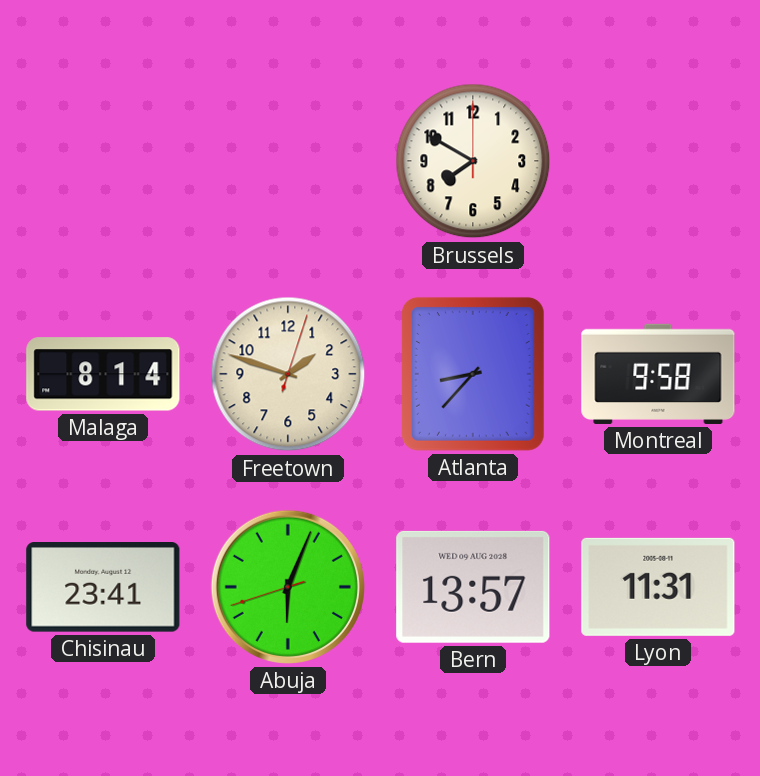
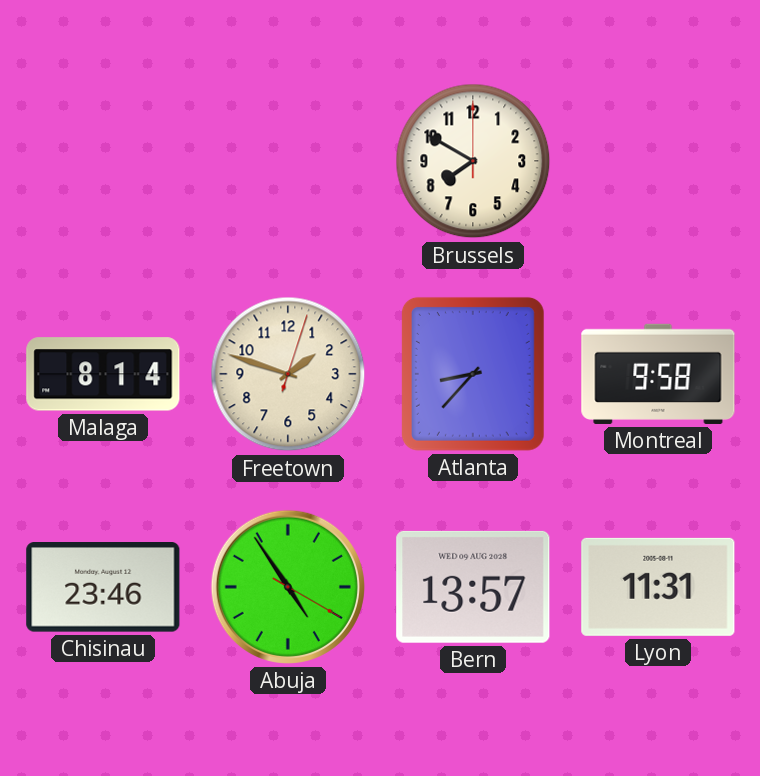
Chisinau: 23:41 -> 23:46
Abuja: 6:03 -> 4:54
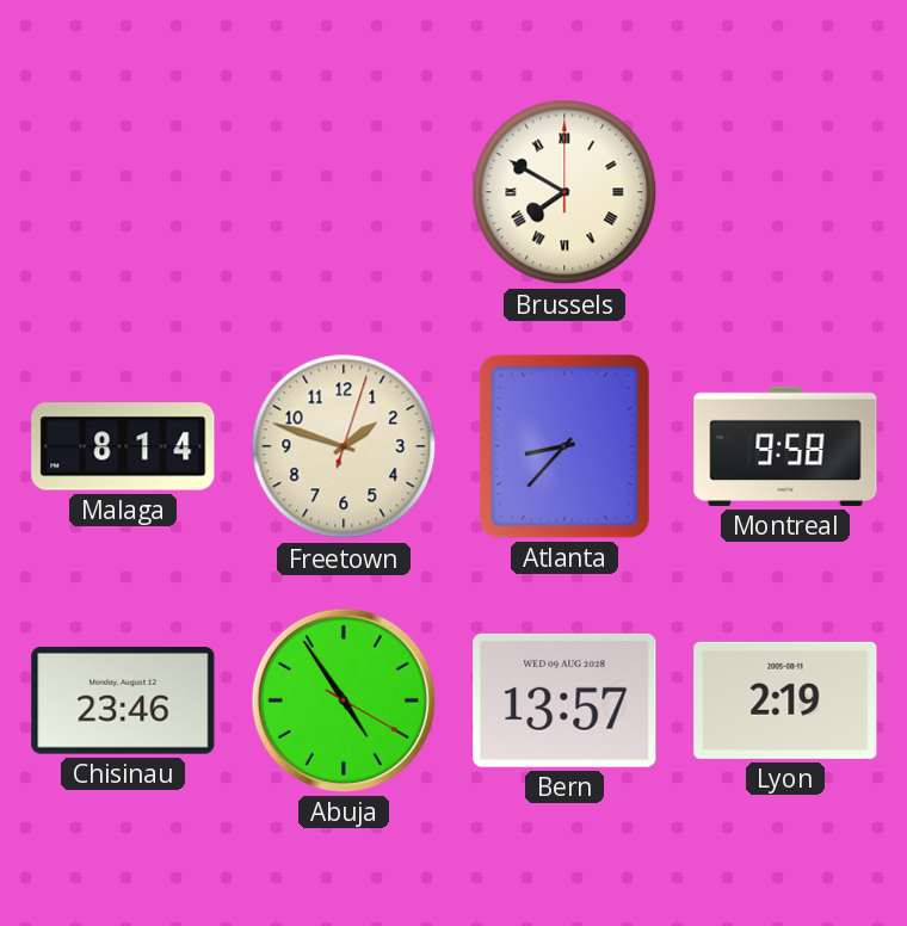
Brussels numerals: Arabic -> Roman
Lyon: 11:31 -> 2:19
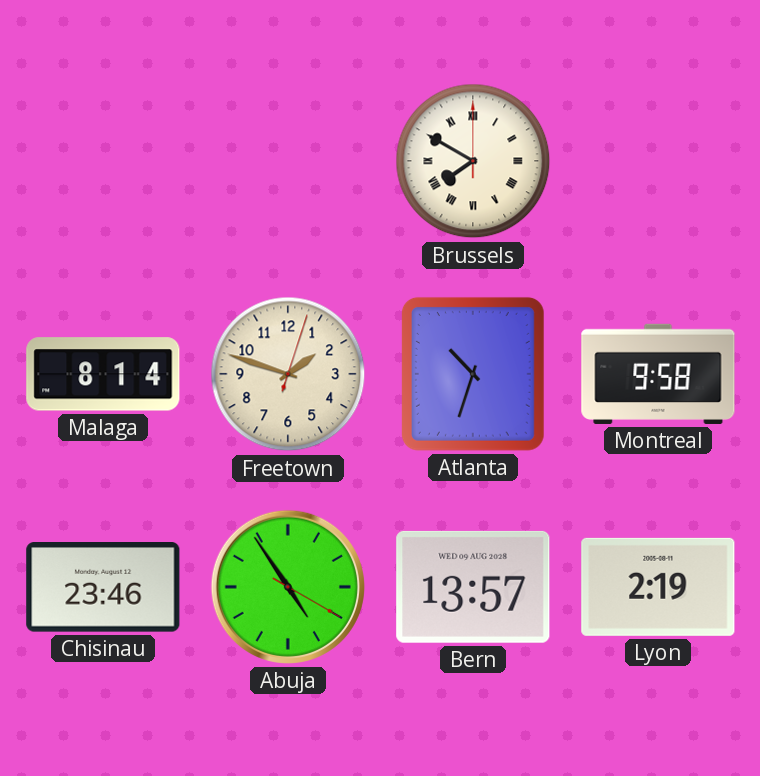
Atlanta: 8:37 -> 10:33
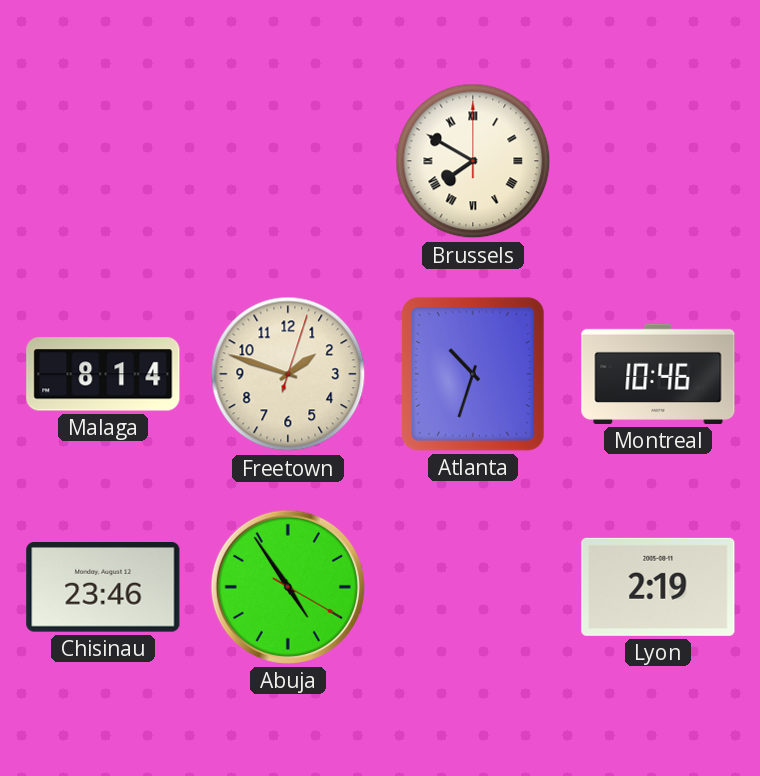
Montreal: 9:58 -> 10:46
Bern: 13:57 -> none
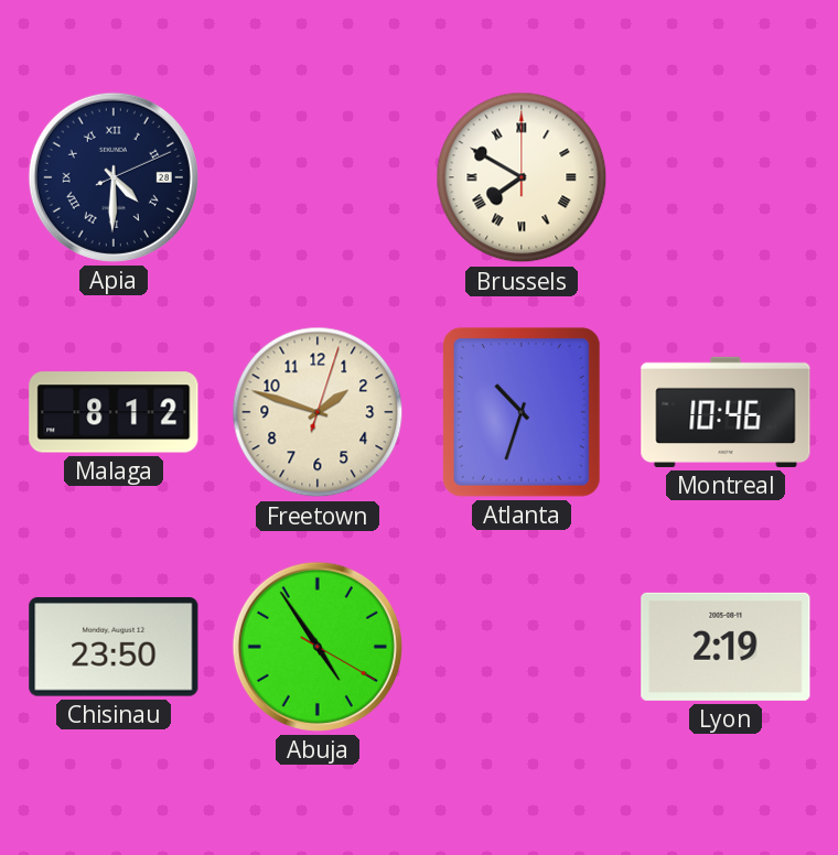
Apia: none -> 4:30
Malaga: 8:14 -> 8:12
Chisinau: 23:46 -> 23:50
